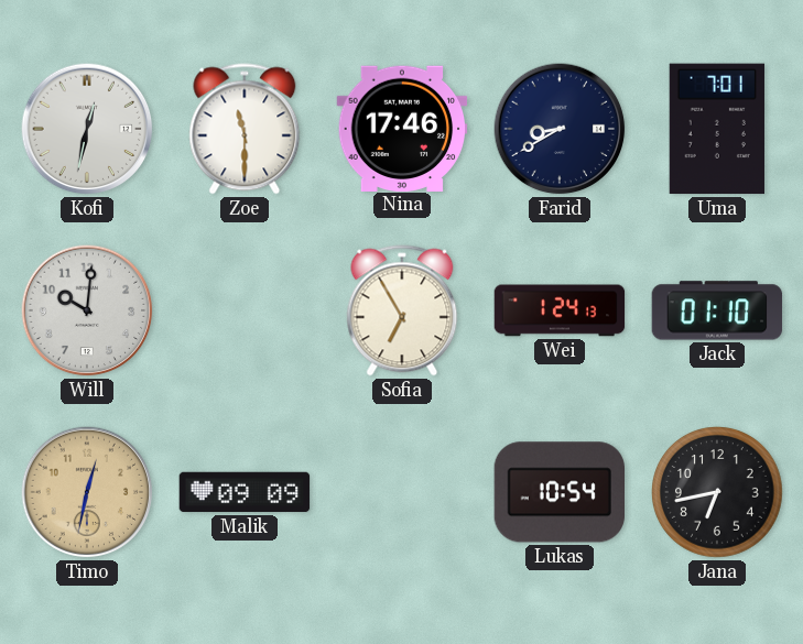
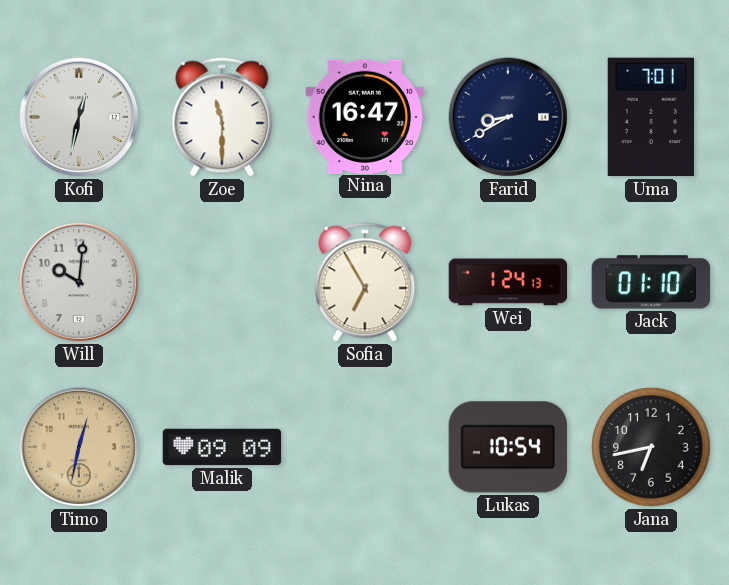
Nina: 17:46 -> 16:47
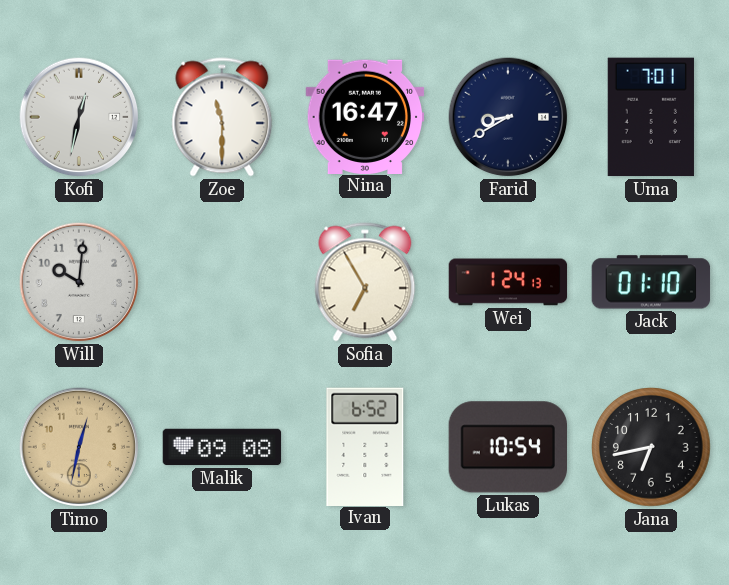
Malik: 09:09 -> 09:08
Ivan: none -> 6:52
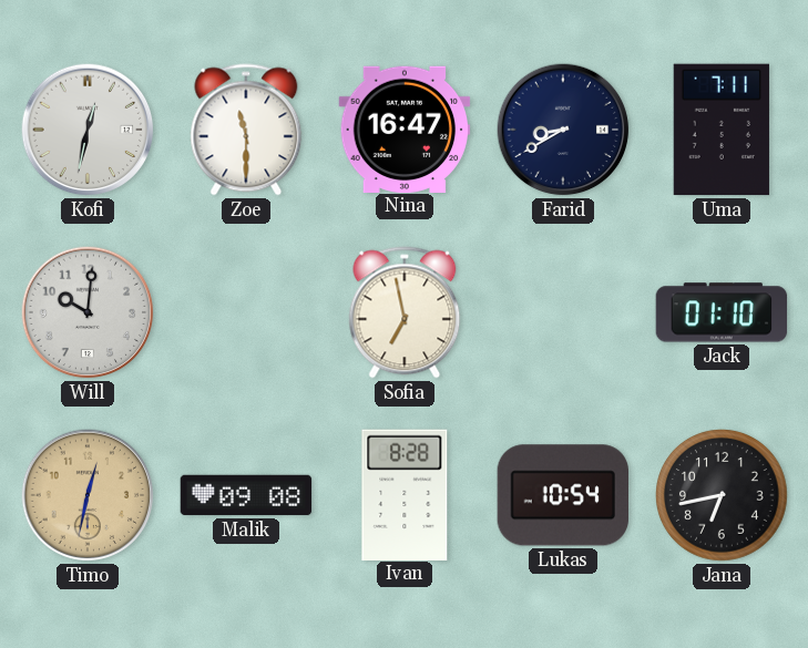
Uma: 7:01 -> 7:11
Sofia: 6:55 -> 6:58
Wei: 1:24 -> none
Ivan: 6:52 -> 8:28
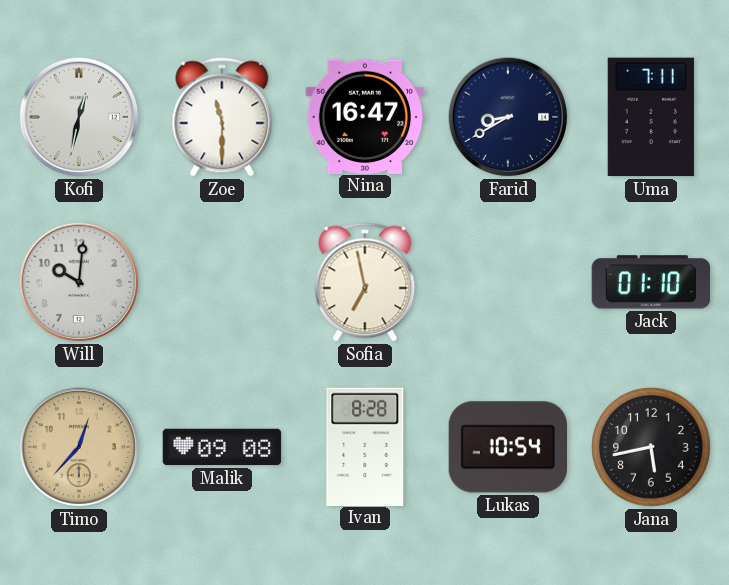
Timo: 12:32 -> 12:37
Jana: 6:43 -> 5:43
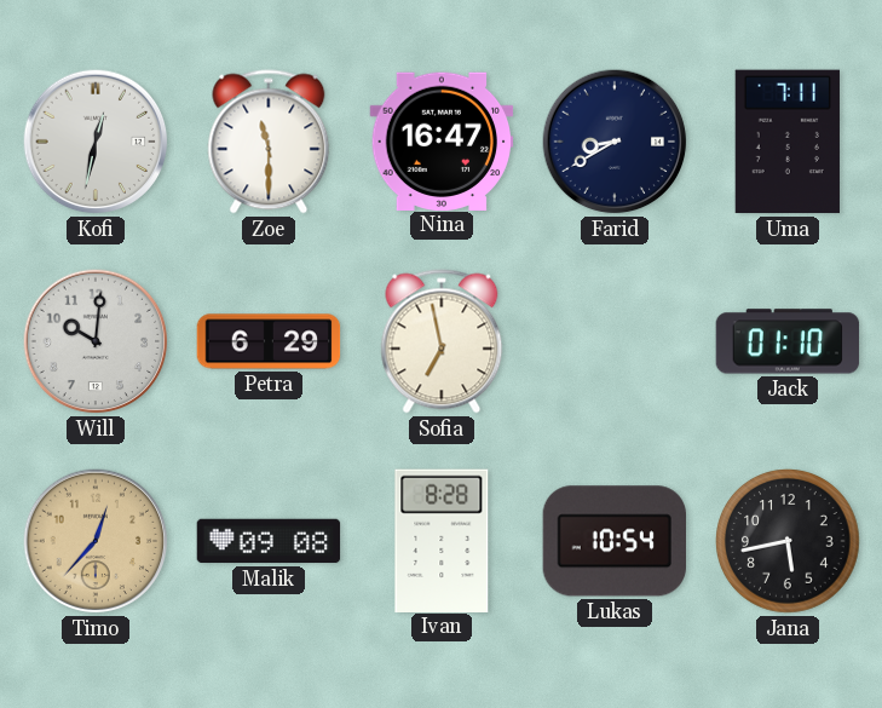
Petra: none -> 6:29
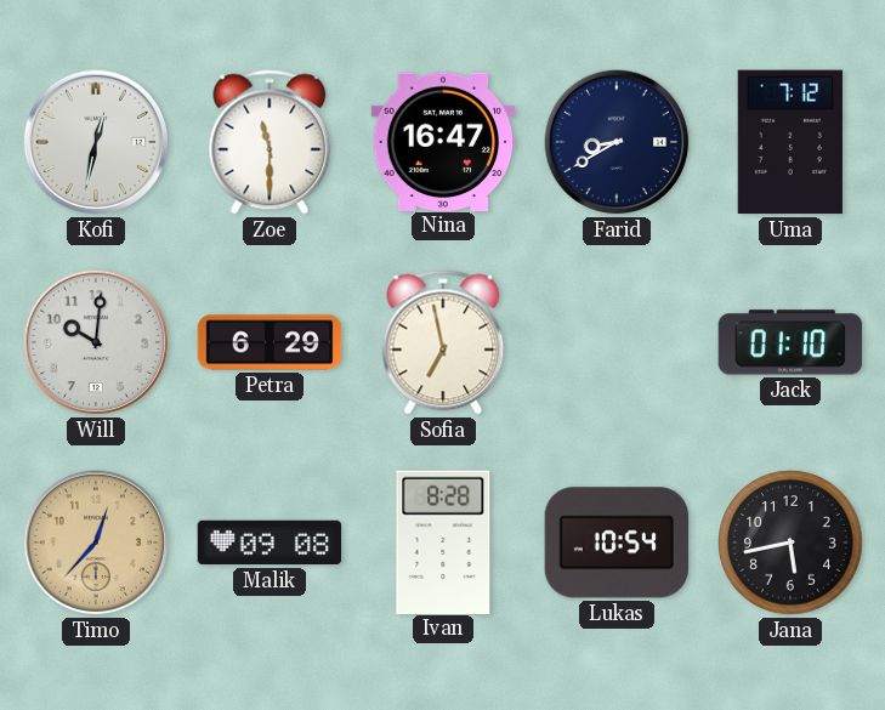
Uma: 7:11 -> 7:12
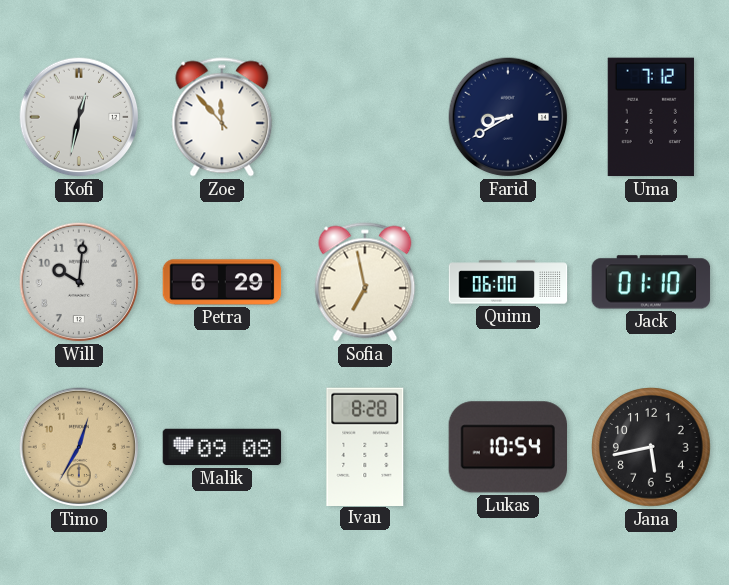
Zoe: 11:30 -> 11:53
Nina: 16:47 -> none
Quinn: none -> 06:00
Timo: 12:37 -> 12:35
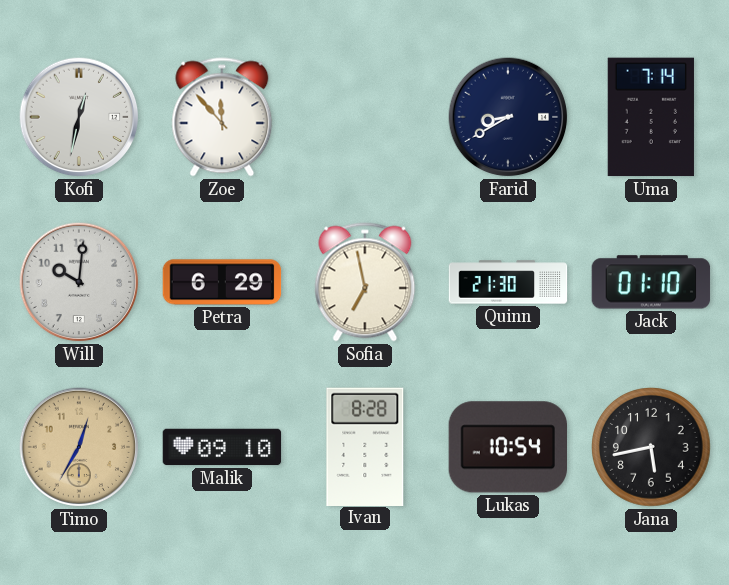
Uma: 7:12 -> 7:14
Quinn: 06:00 -> 21:30
Malik: 09:08 -> 09:10
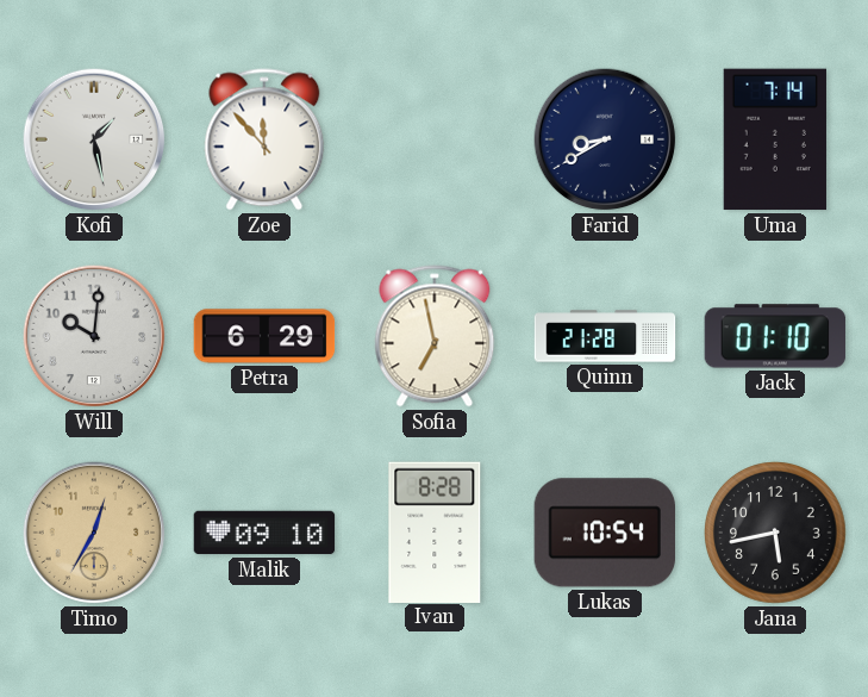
Kofi: 12:32 -> 1:28
Quinn: 21:30 -> 21:28
